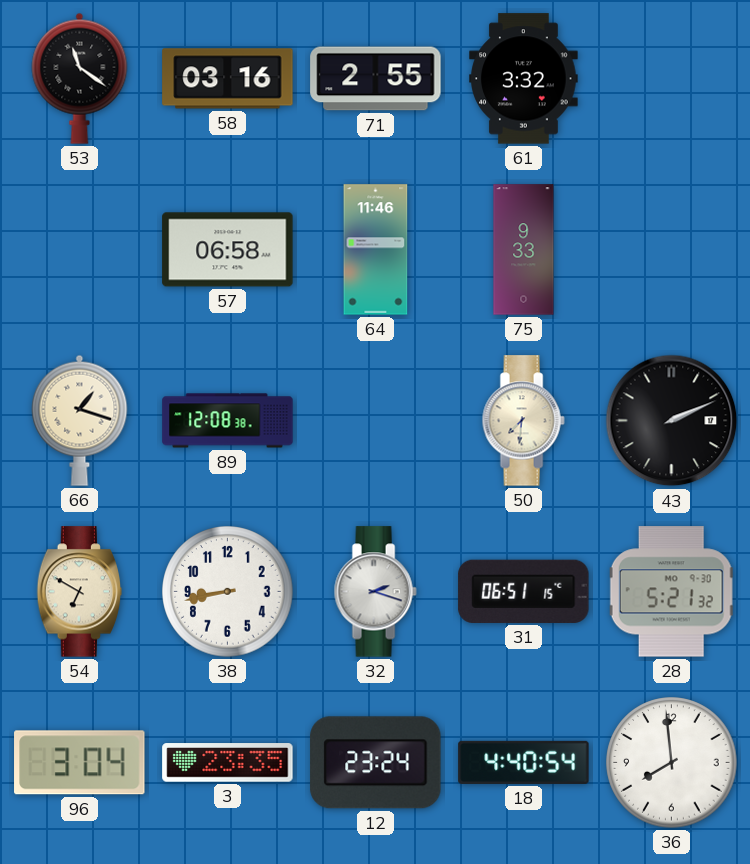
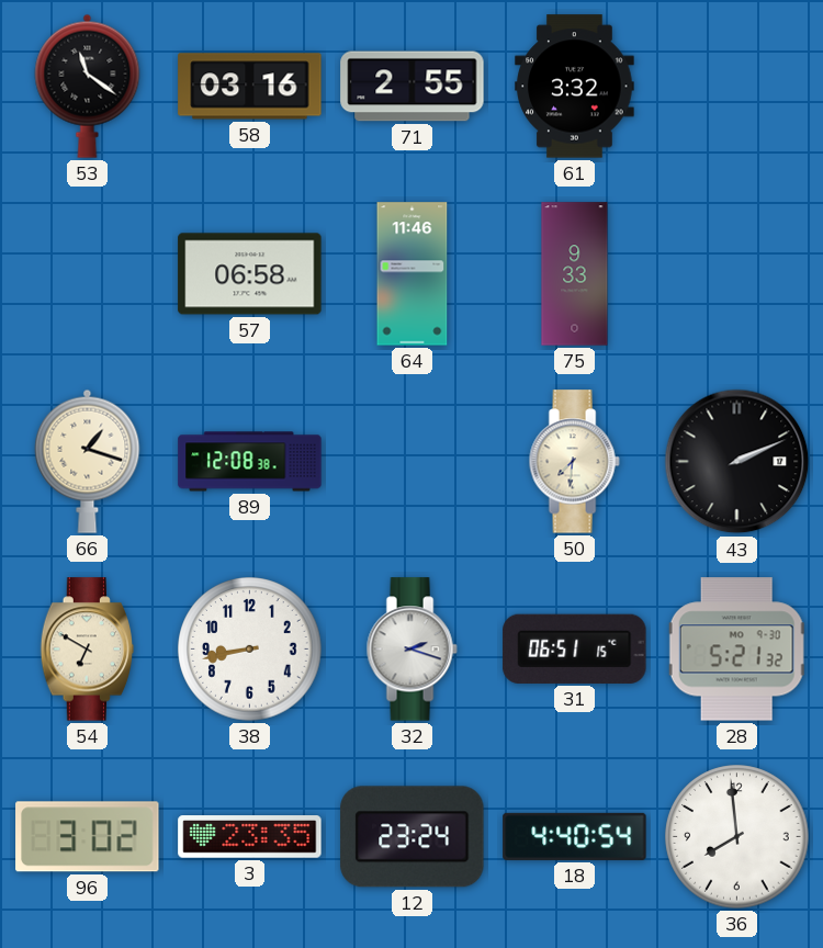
96: 3:04 -> 3:02
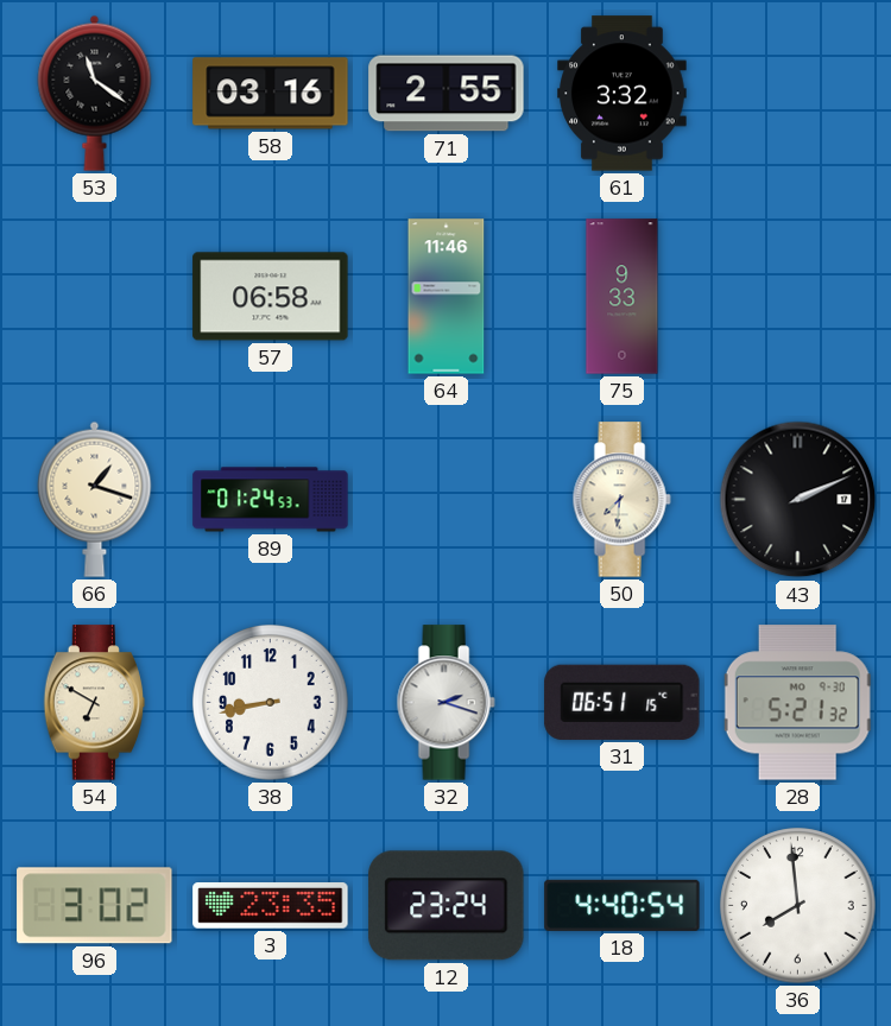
89: 12:08 -> 01:24
